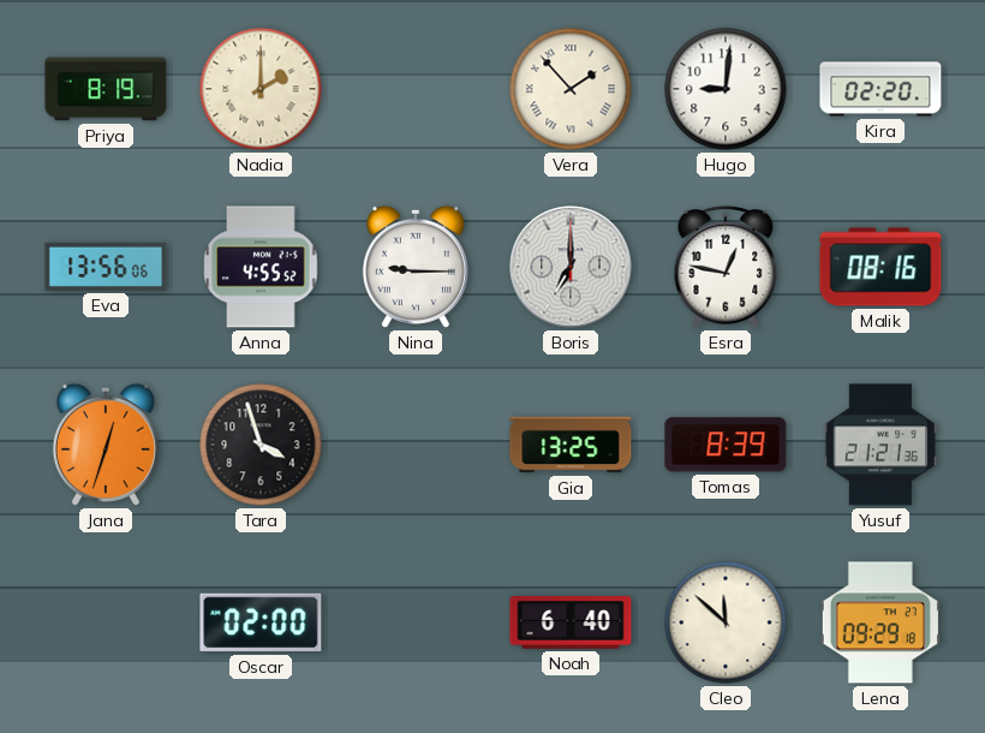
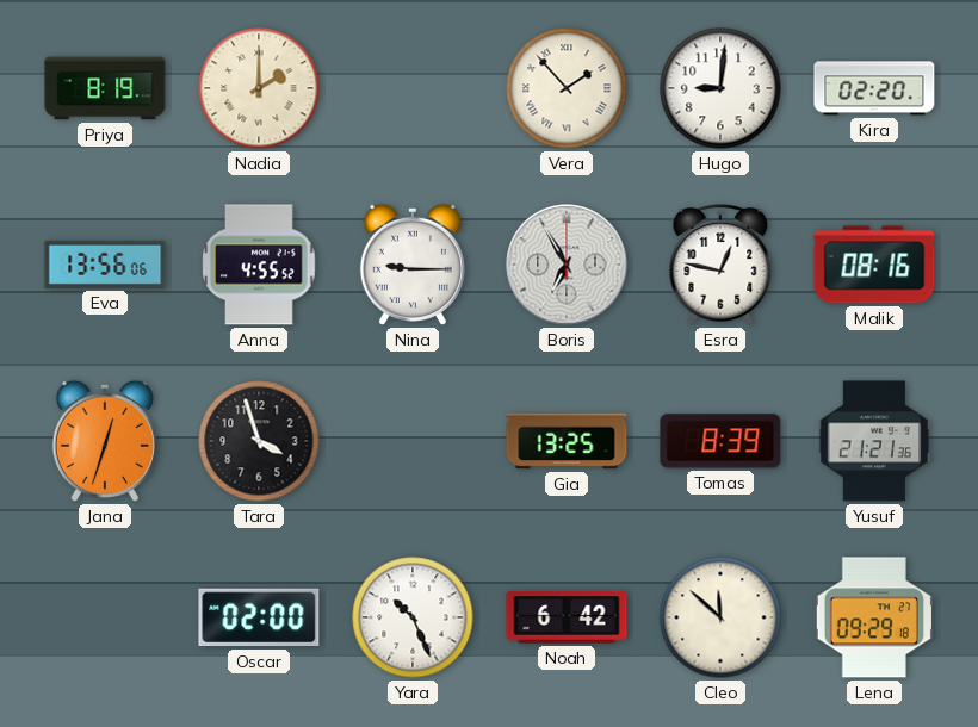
Boris: 7:00 -> 6:55
Yara: none -> 10:26
Noah: 6:40 -> 6:42
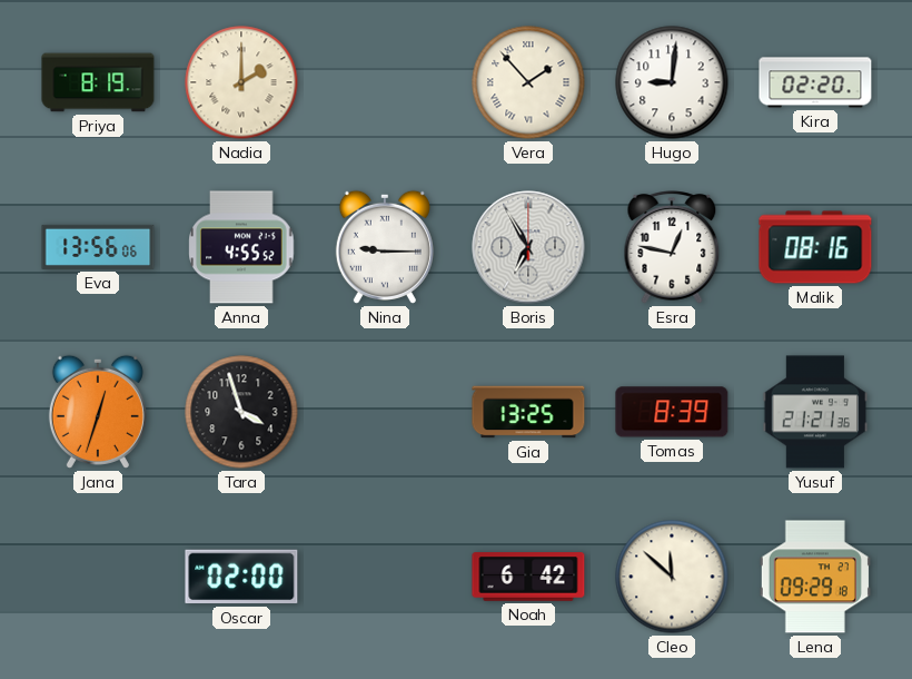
Yara: 10:26 -> none
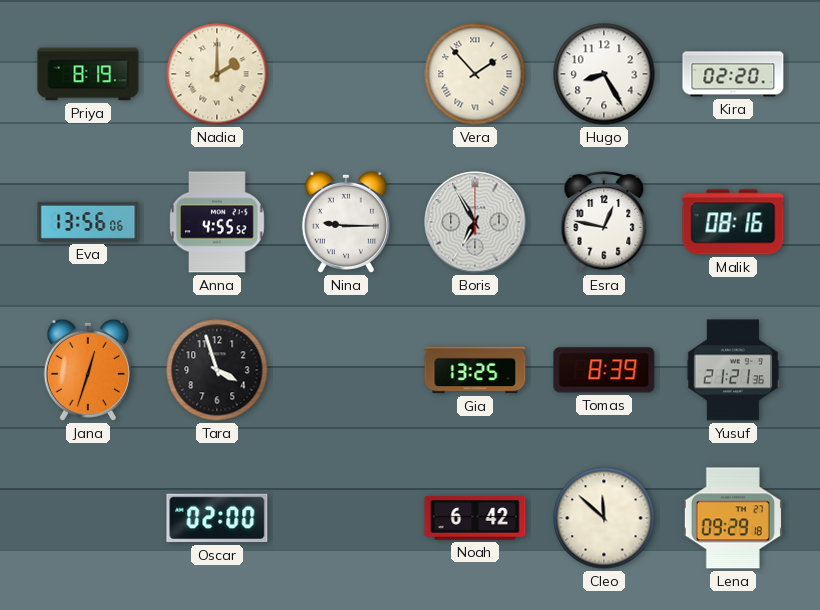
Hugo: 9:01 -> 8:25
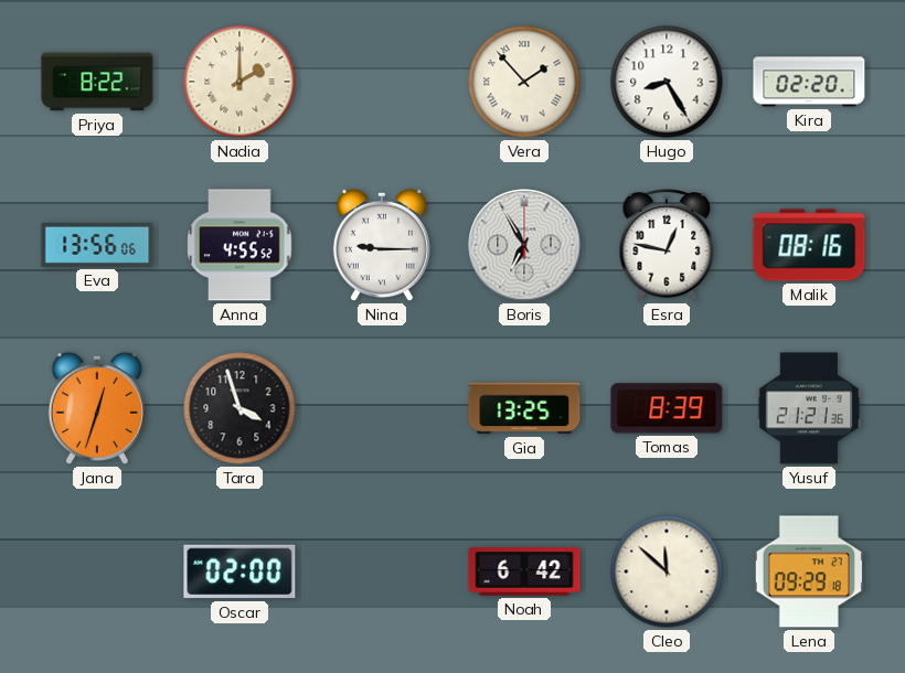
Priya: 8:19 -> 8:22
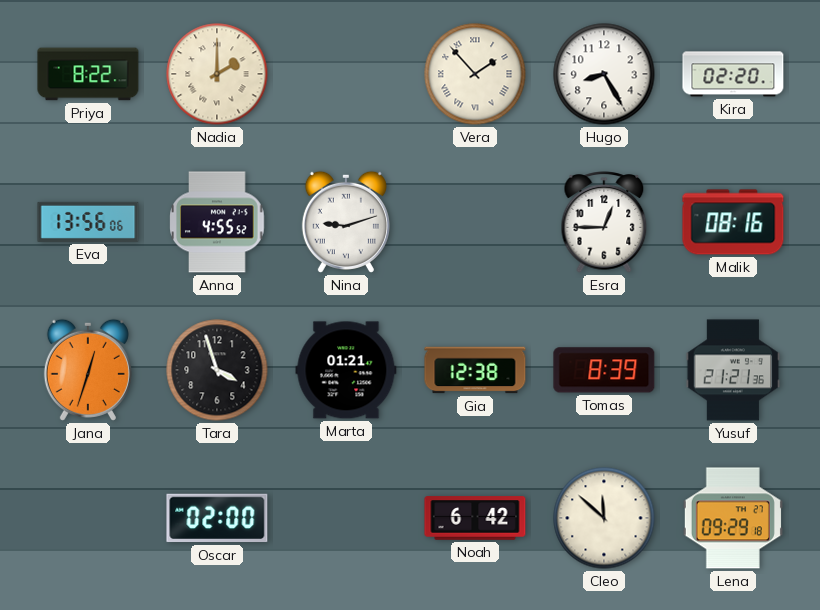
Nina: 9:15 -> 9:12
Boris: 6:55 -> none
Esra: 12:47 -> 12:45
Marta: none -> 01:21
Gia: 13:25 -> 12:38
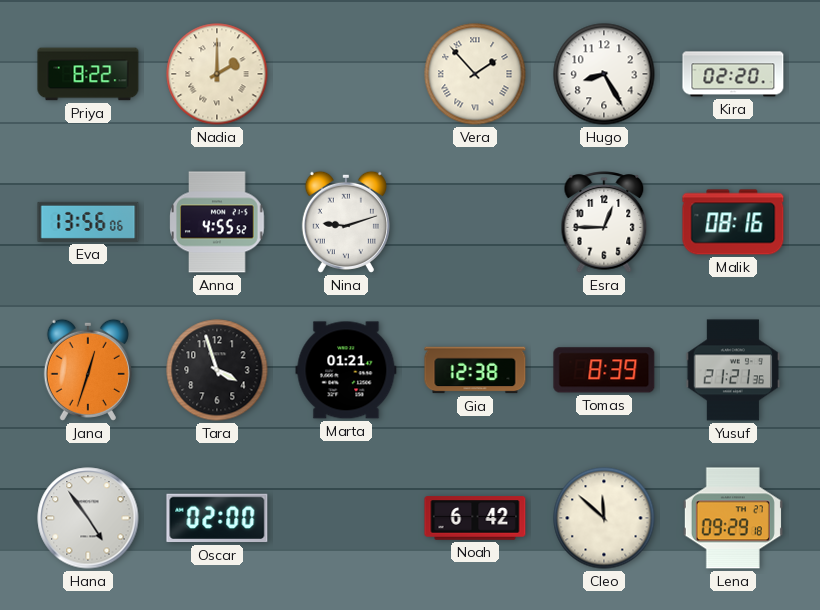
Hana: none -> 4:54
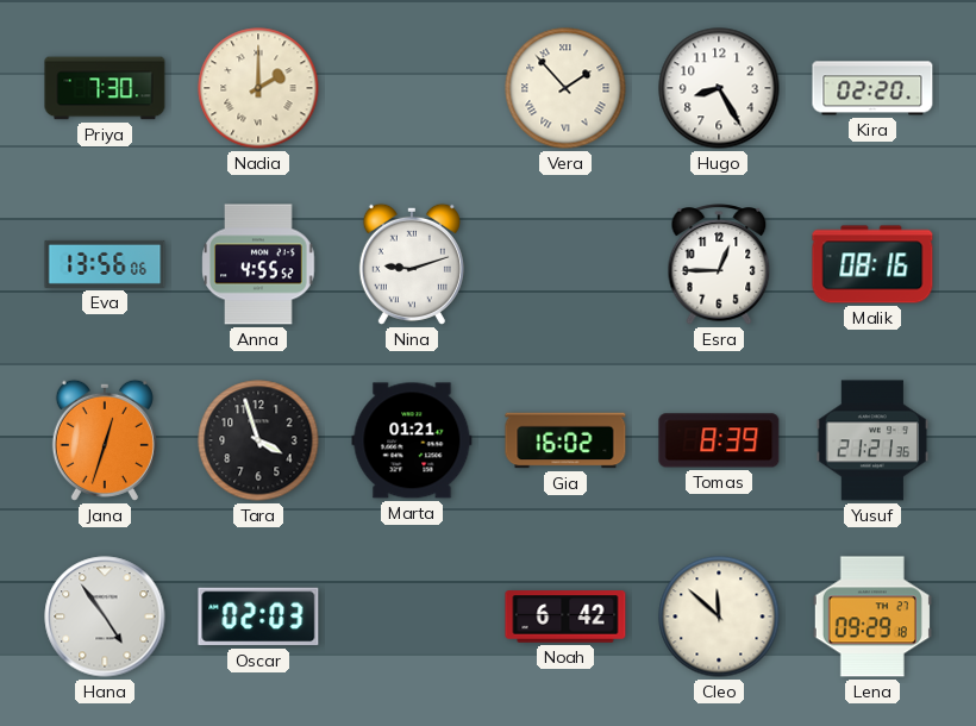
Priya: 8:22 -> 7:30
Gia: 12:38 -> 16:02
Oscar: 02:00 -> 02:03
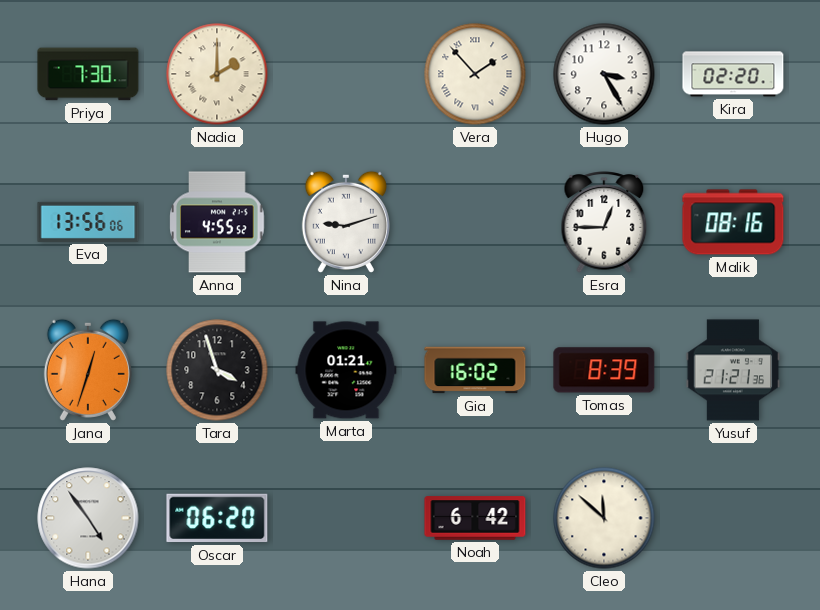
Hugo: 8:25 -> 3:25
Oscar: 02:03 -> 06:20
Lena: 09:29 -> none
